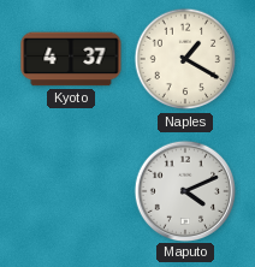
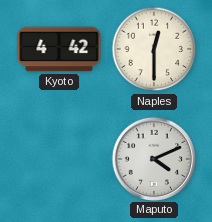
Kyoto: 4:37 -> 4:42
Naples: 1:20 -> 12:30
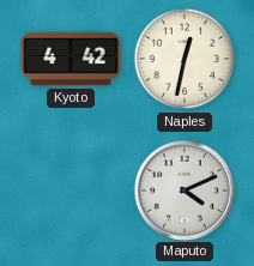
Naples: 12:30 -> 12:32
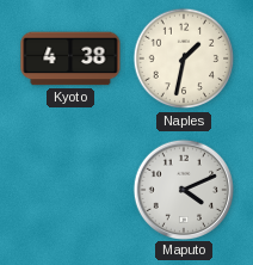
Kyoto: 4:42 -> 4:38
Naples: 12:32 -> 1:32
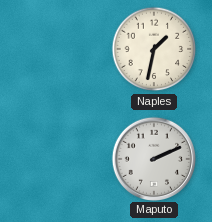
Kyoto: 4:38 -> none
Maputo: 4:11 -> 2:11
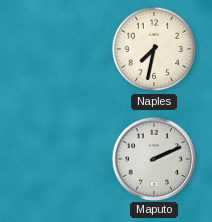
Naples: 1:32 -> 7:32
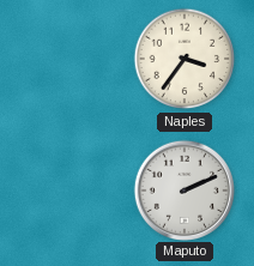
Naples: 7:32 -> 3:36
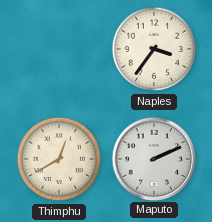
Thimphu: none -> 12:40
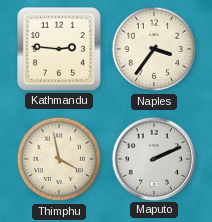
Kathmandu: none -> 2:46
Thimphu: 12:40 -> 3:58
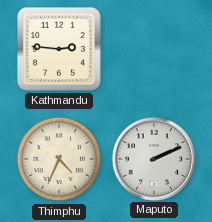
Naples: 3:36 -> none
Thimphu: 3:58 -> 4:34
